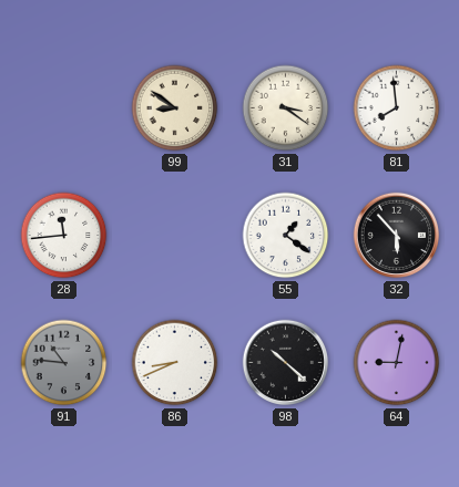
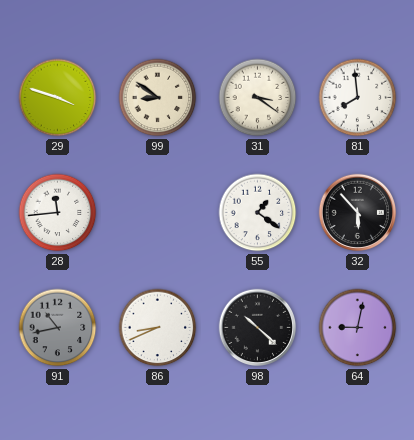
29: none -> 3:48
91: 10:46 -> 10:43
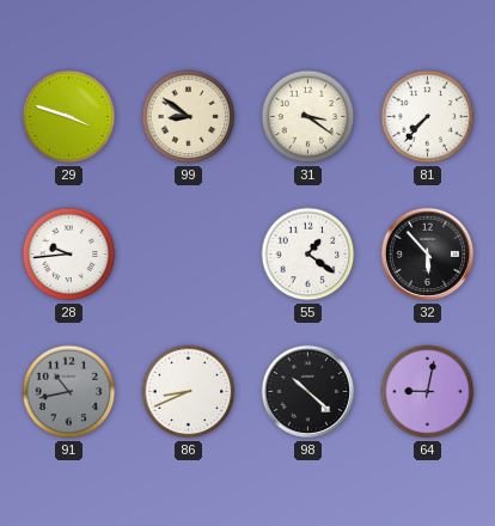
81: 7:59 -> 7:37
28: 11:44 -> 9:44
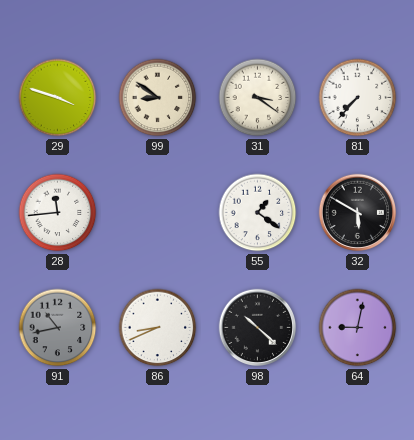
28: 9:44 -> 11:44
32: 5:53 -> 5:50
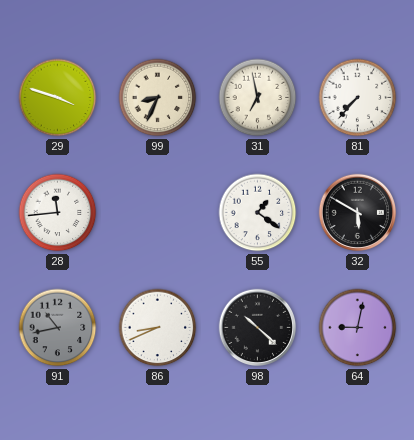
99: 8:51 -> 8:34
31: 3:21 -> 6:58
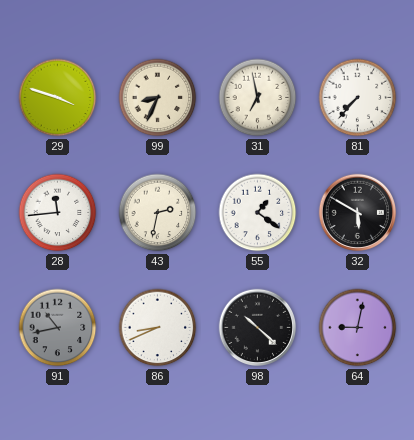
43: none -> 2:32
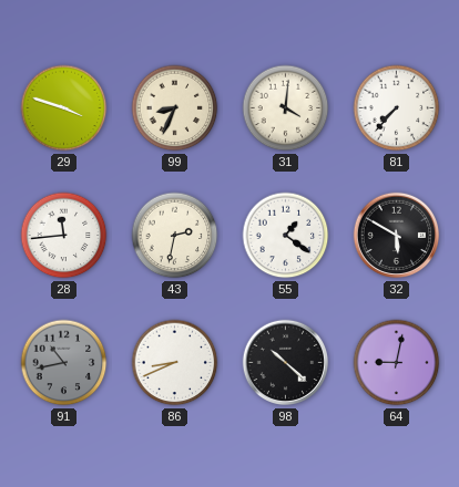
31: 6:58 -> 4:01
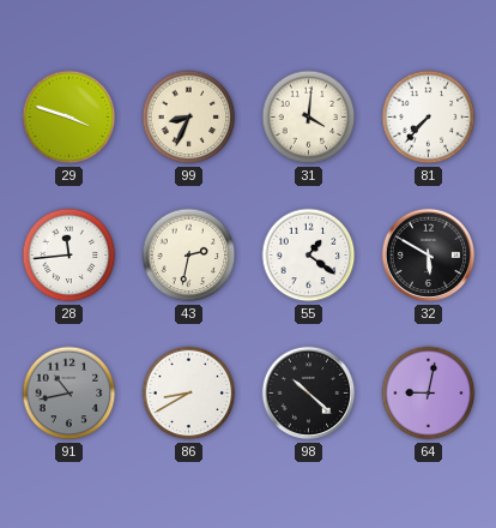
86: 8:41 -> 8:40
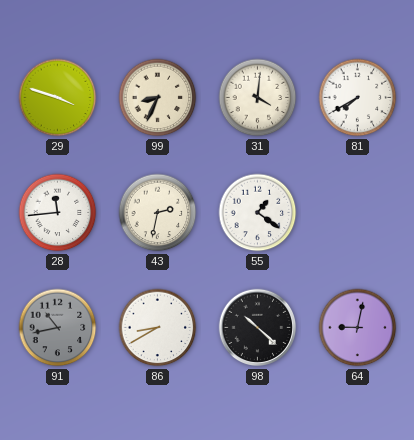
81: 7:37 -> 7:40
32: 5:50 -> none
